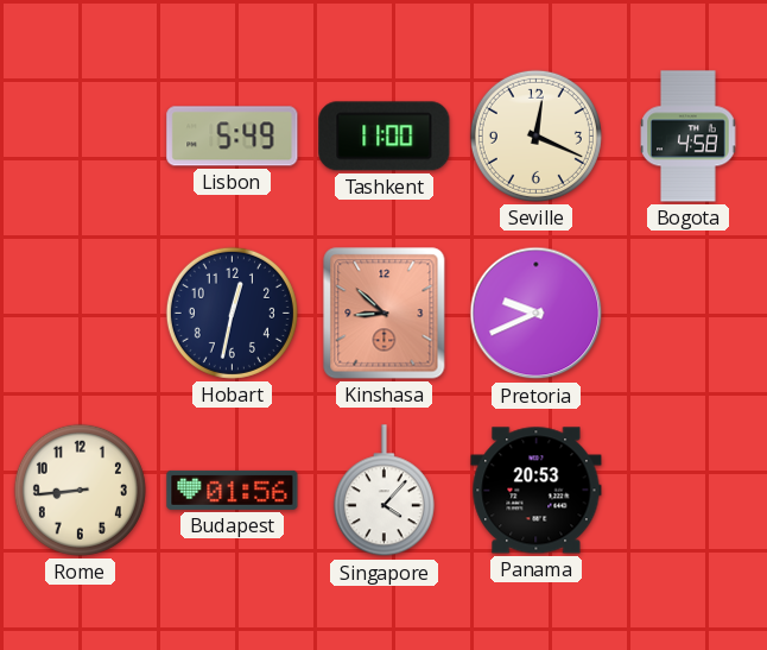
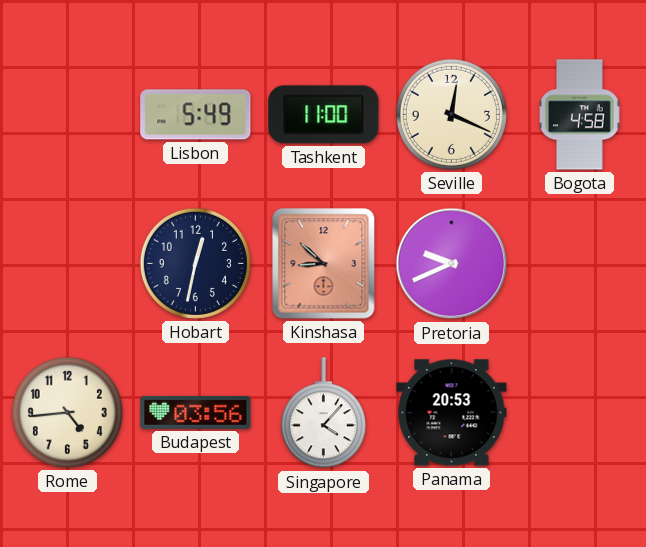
Rome: 8:44 -> 4:44
Budapest: 01:56 -> 03:56
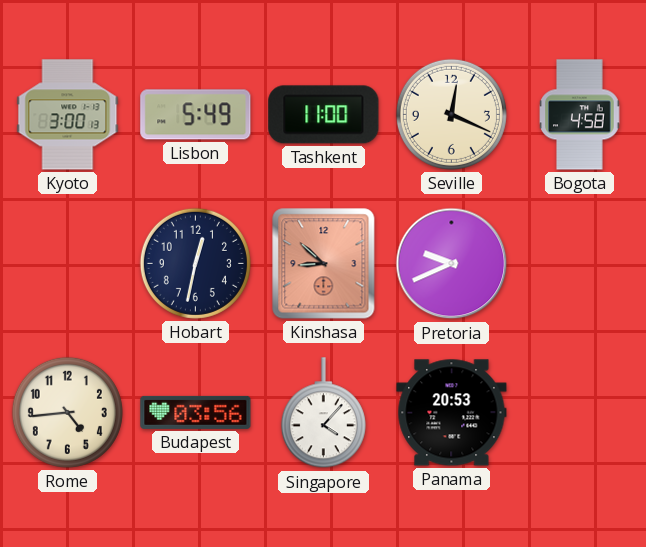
Kyoto: none -> 3:00
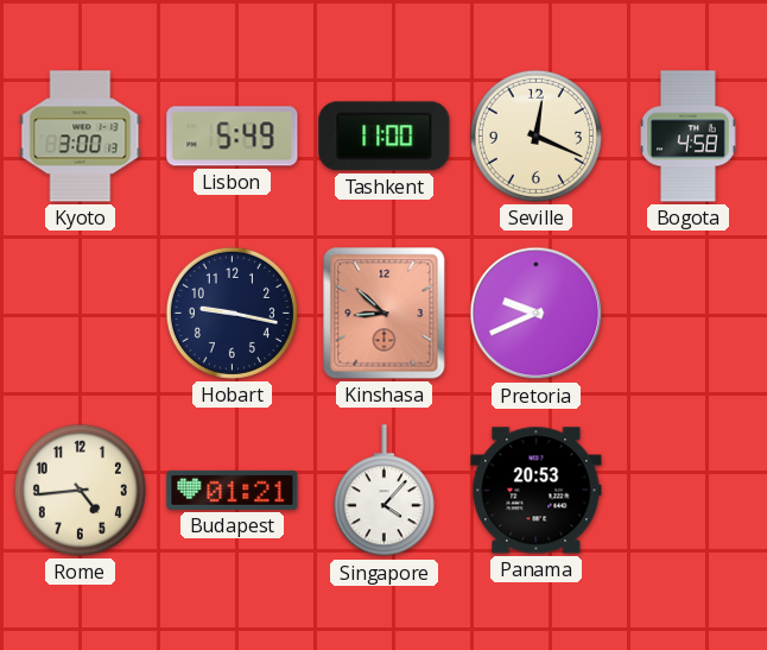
Hobart: 12:32 -> 9:17
Budapest: 03:56 -> 01:21
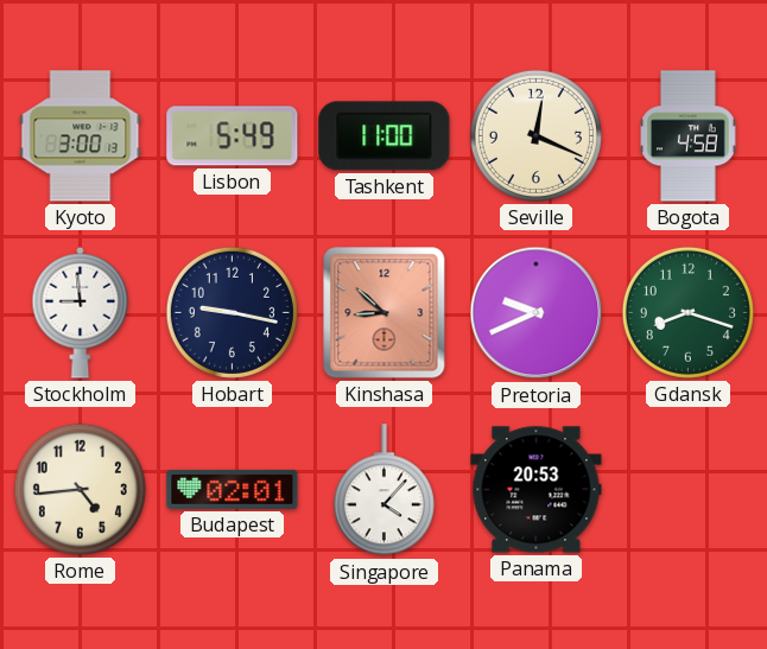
Stockholm: none -> 8:59
Gdansk: none -> 8:18
Budapest: 01:21 -> 02:01
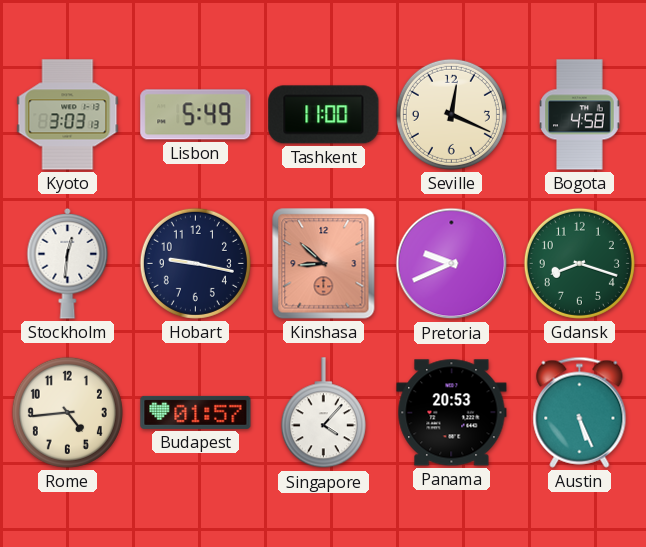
Kyoto: 3:00 -> 3:03
Stockholm: 8:59 -> 12:31
Budapest: 02:01 -> 01:57
Austin: none -> 5:26
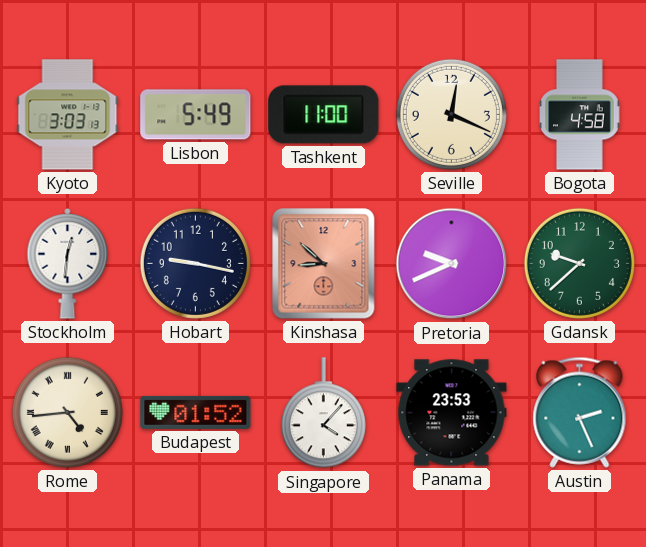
Gdansk: 8:18 -> 9:38
Rome numerals: Arabic -> Roman
Budapest: 01:57 -> 01:52
Panama: 20:53 -> 23:53
Austin: 5:26 -> 2:26
